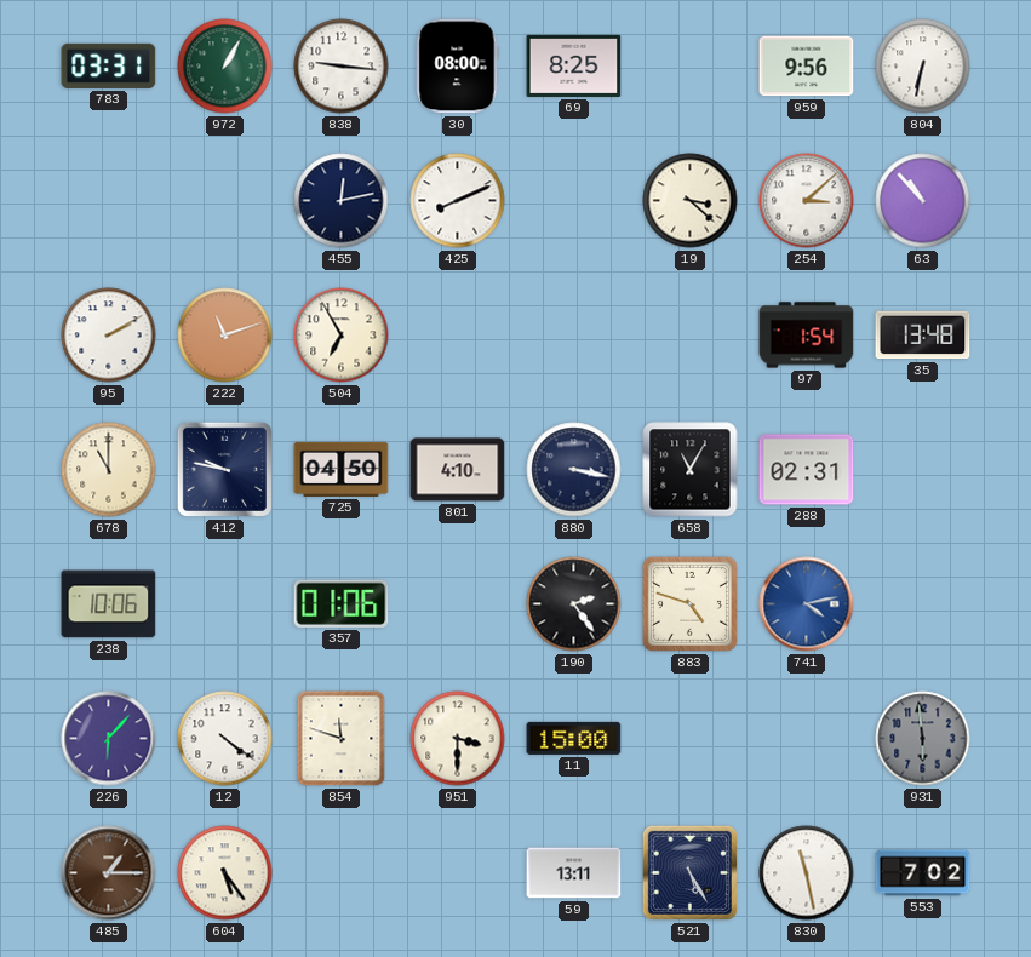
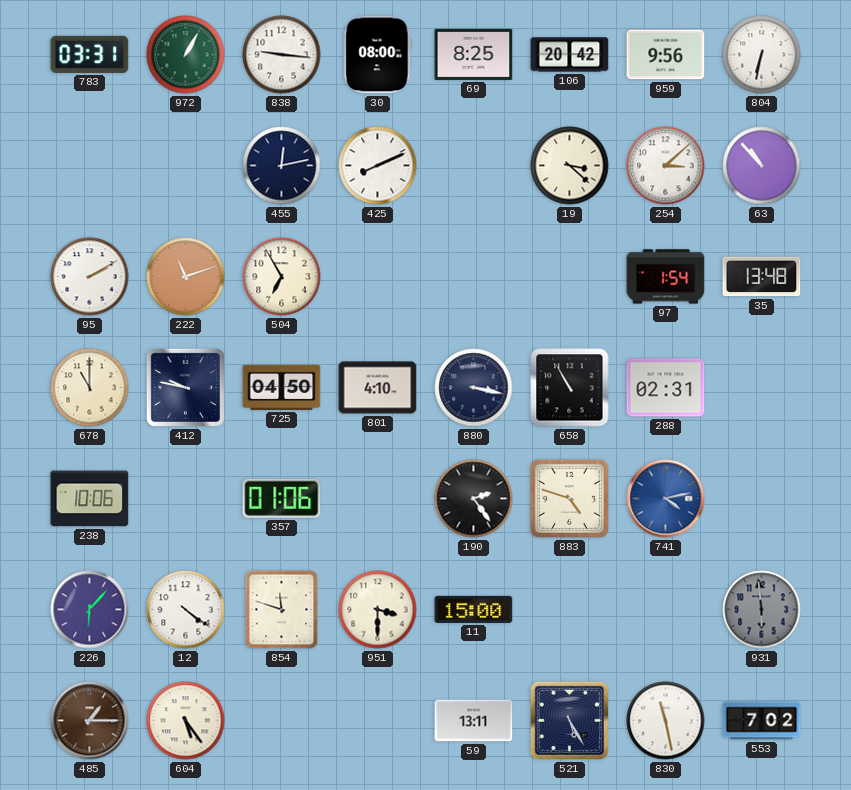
106: none -> 20:42
658: 11:05 -> 10:55
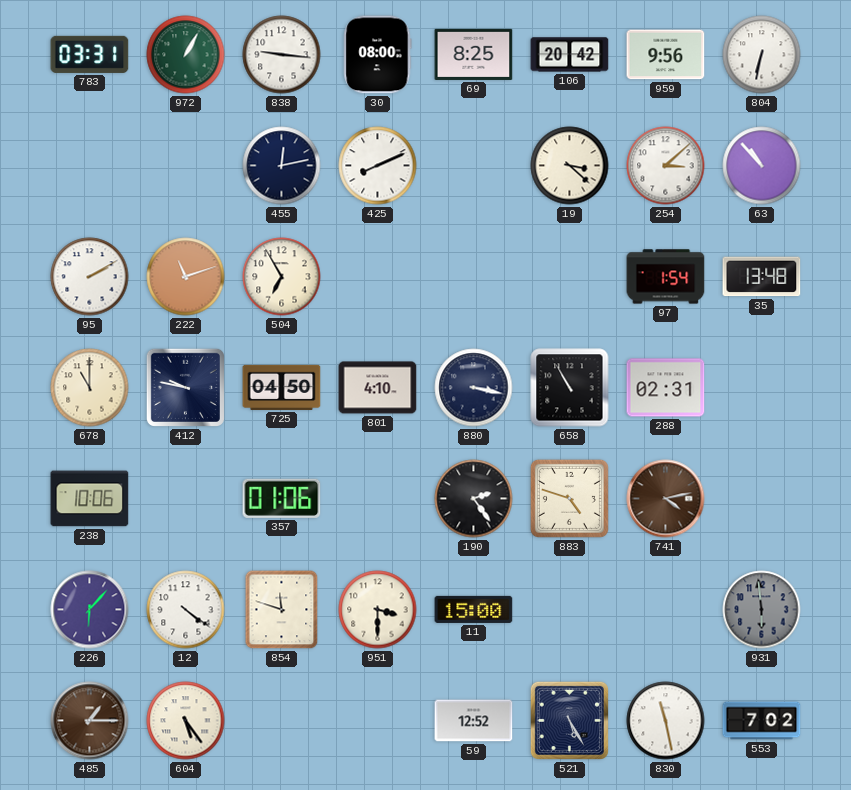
741 dial: blue -> brown
59: 13:11 -> 12:52
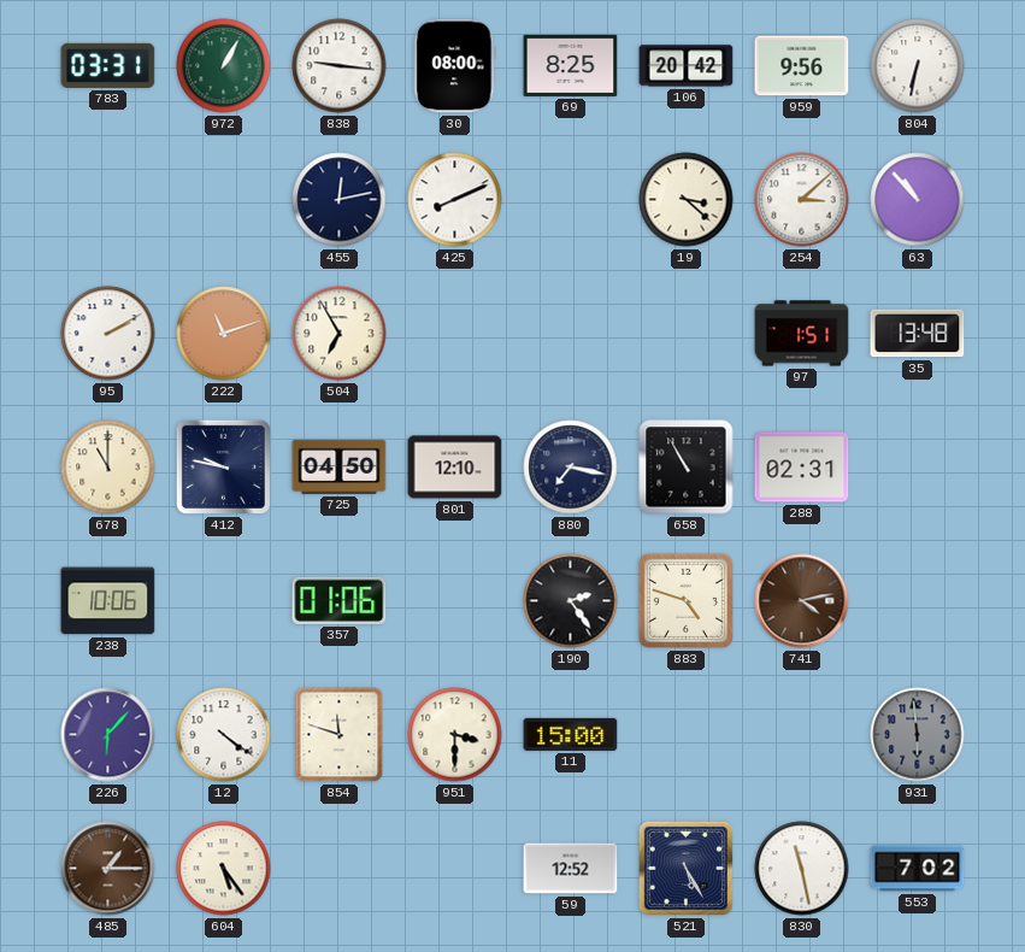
97: 1:54 -> 1:51
801: 4:10 -> 12:10
880: 3:17 -> 7:17
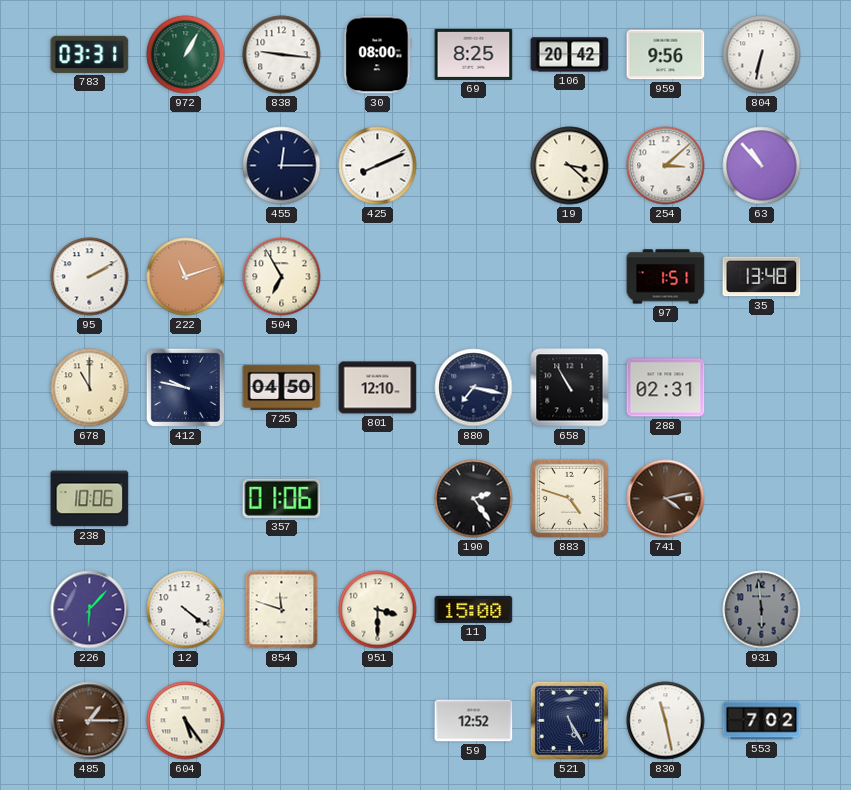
455: 12:13 -> 12:15
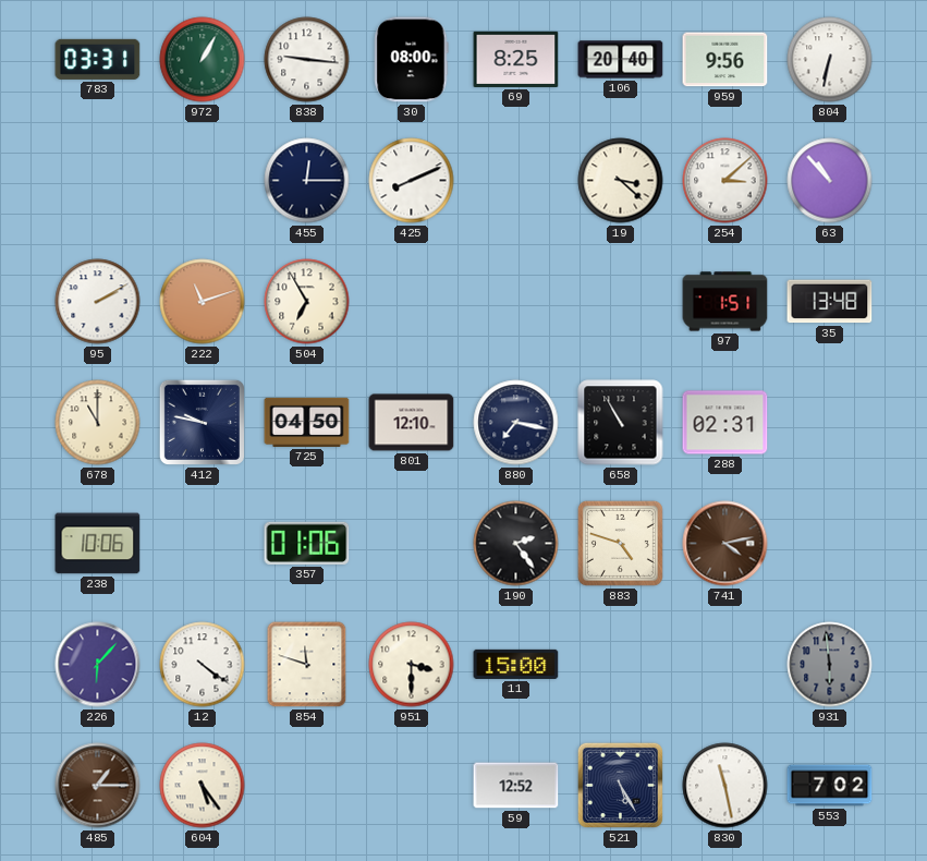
106: 20:42 -> 20:40
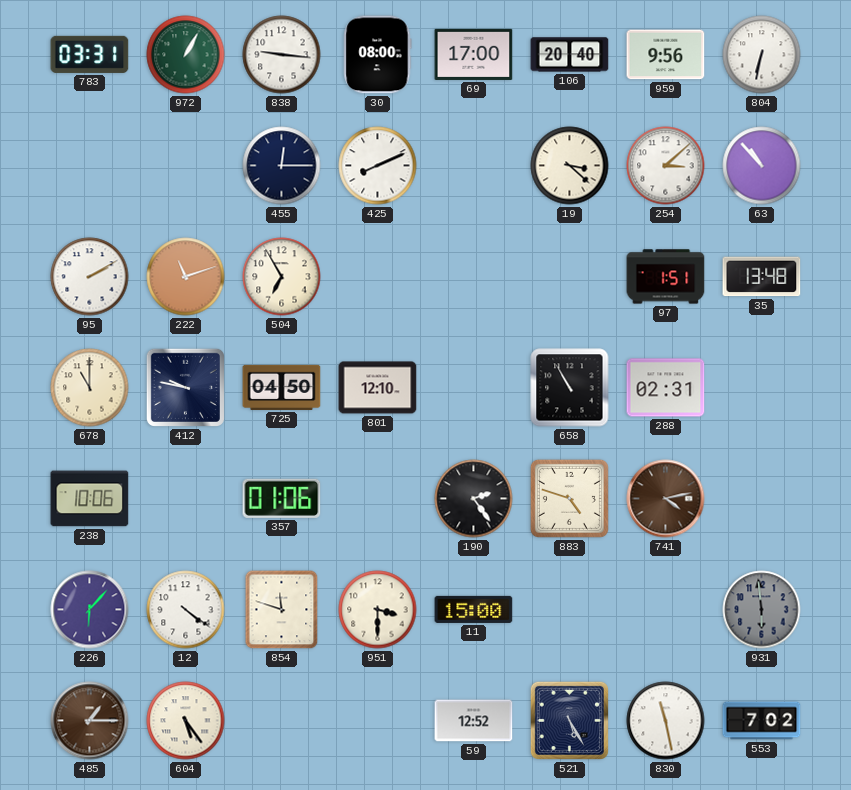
69: 8:25 -> 17:00
880: 7:17 -> none
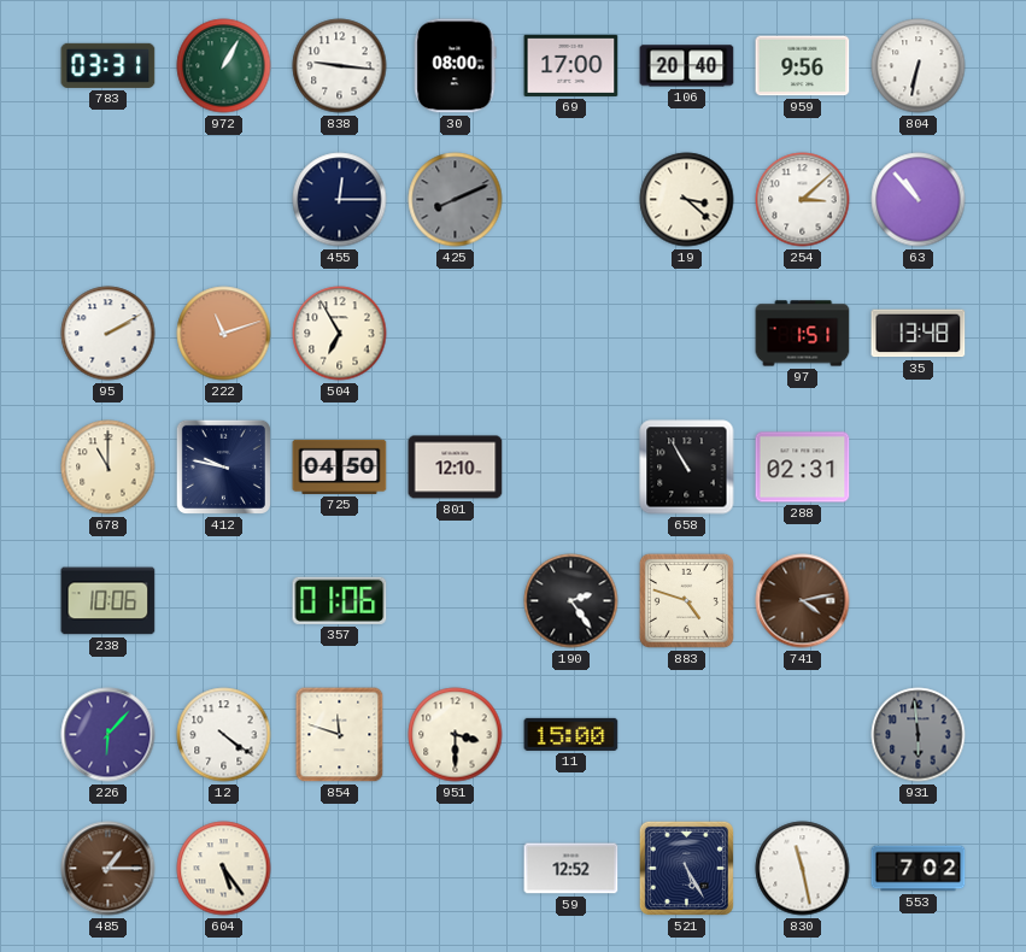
425 dial: white -> grey
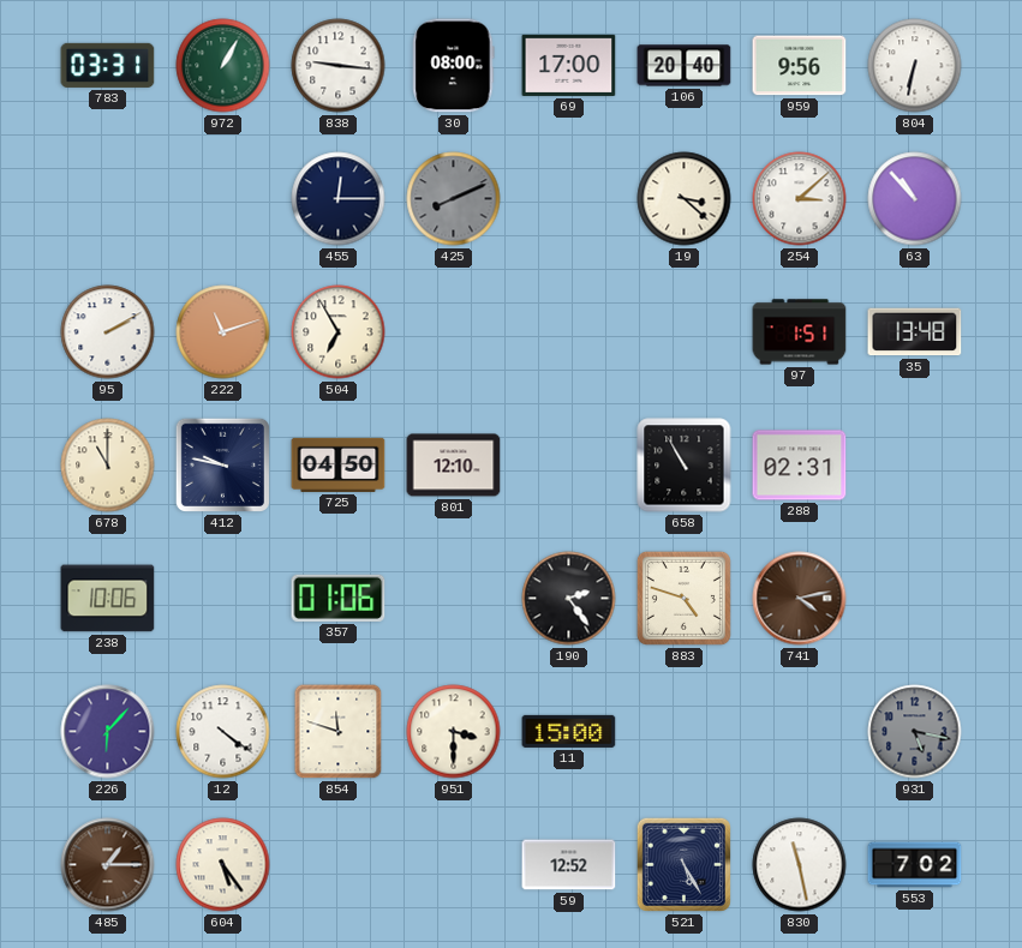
931: 5:59 -> 5:17
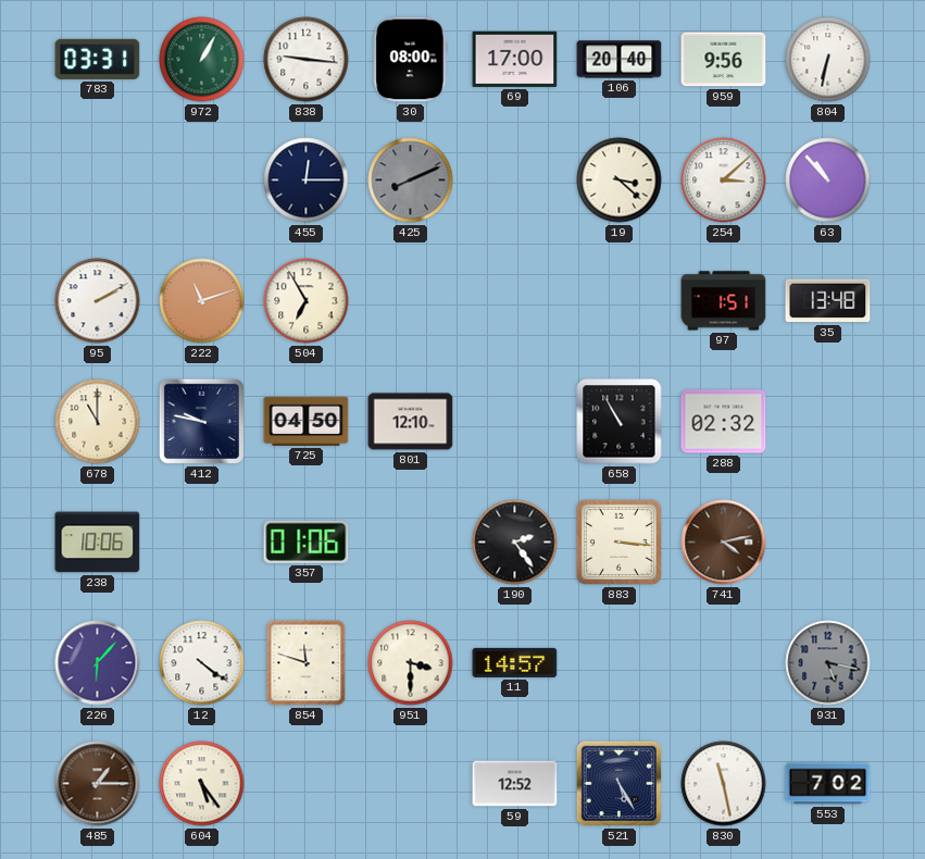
288: 02:31 -> 02:32
883: 4:48 -> 3:16
11: 15:00 -> 14:57
